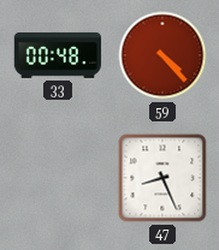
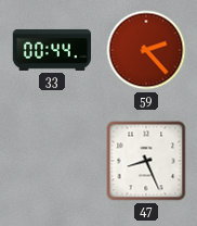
33: 00:48 -> 00:44
59: 4:23 -> 2:23
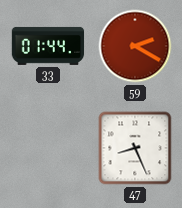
33: 00:44 -> 01:44
59: 2:23 -> 2:20
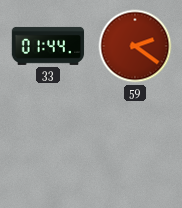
59: 2:20 -> 2:21
47: 8:26 -> none
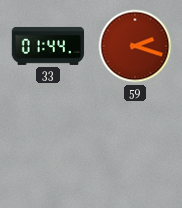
59: 2:21 -> 2:18
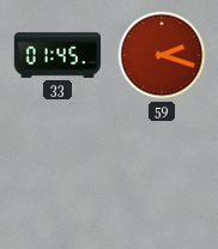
33: 01:44 -> 01:45
